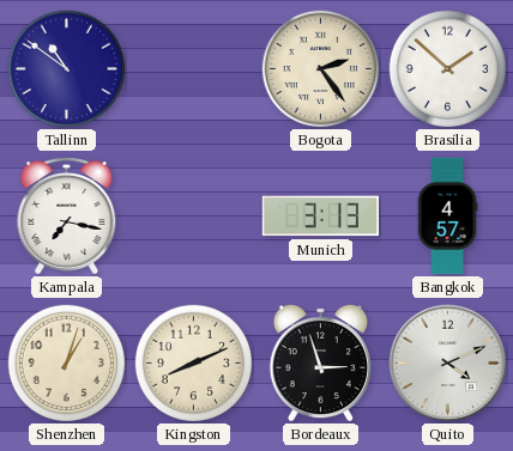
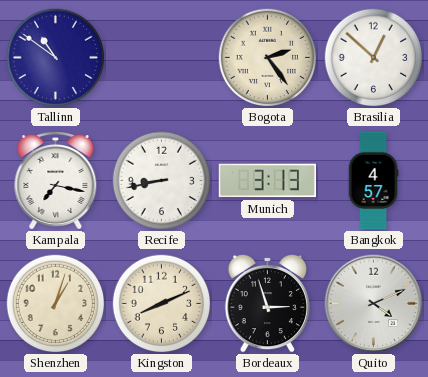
Brasilia: 1:52 -> 12:52
Recife: none -> 8:43
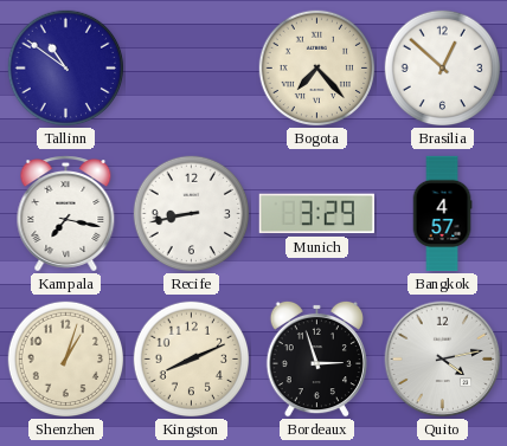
Bogota: 2:24 -> 7:23
Munich: 3:13 -> 3:29
Quito: 4:11 -> 4:13
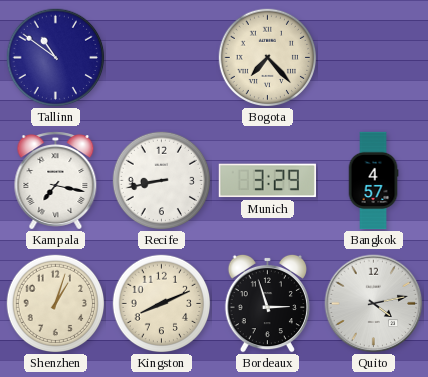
Brasilia: 12:52 -> none
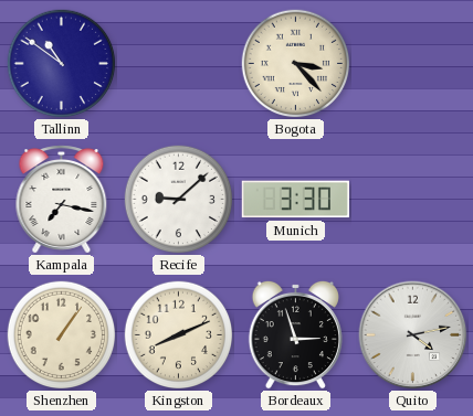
Bogota: 7:23 -> 3:23
Recife: 8:43 -> 9:08
Munich: 3:29 -> 3:30
Bangkok: 4:57 -> none
Shenzhen: 1:03 -> 1:06
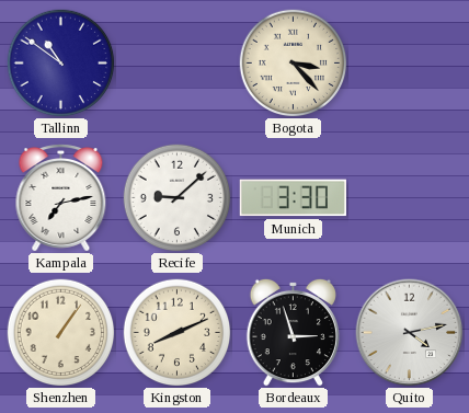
Kampala: 7:17 -> 7:13
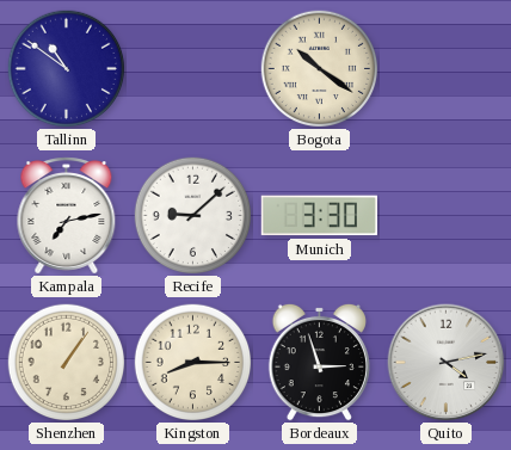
Bogota: 3:23 -> 10:21
Kingston: 8:11 -> 8:15
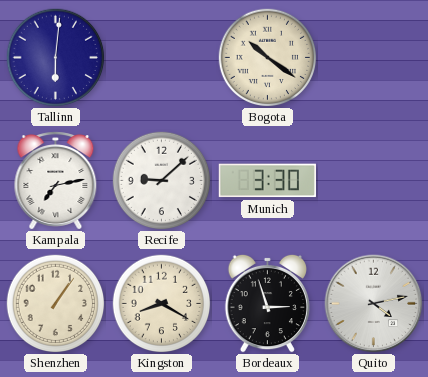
Tallinn: 10:51 -> 6:01
Kingston: 8:15 -> 8:20
